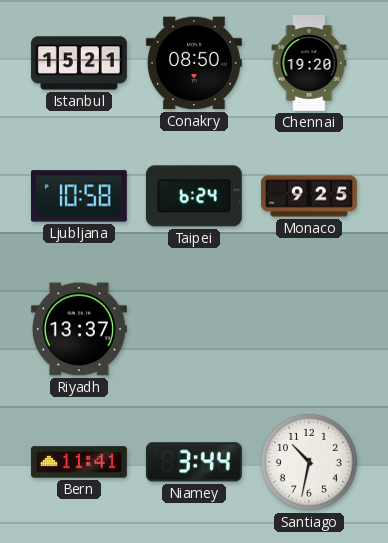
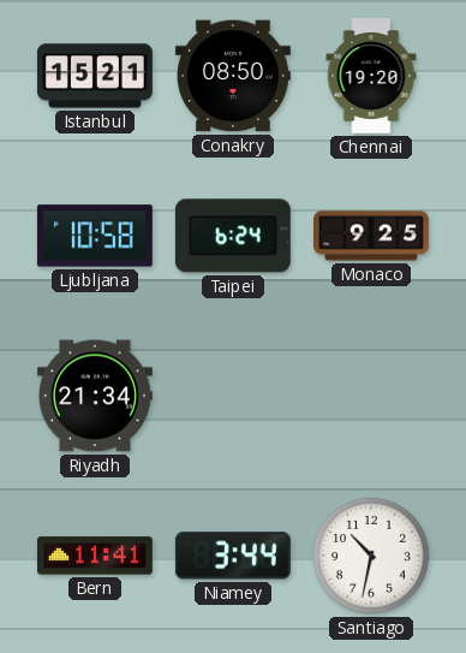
Riyadh: 13:37 -> 21:34
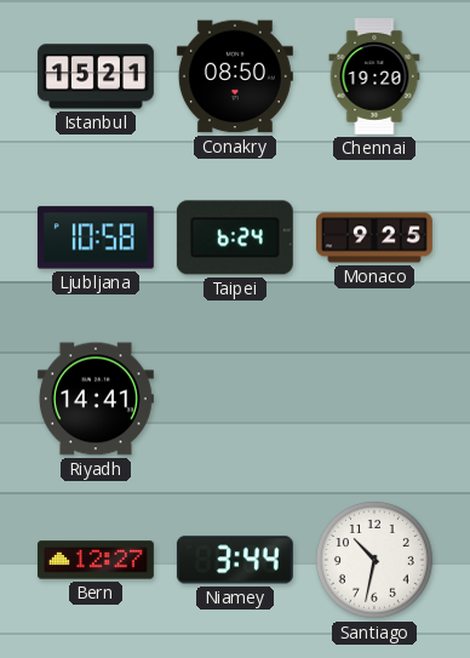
Riyadh: 21:34 -> 14:41
Bern: 11:41 -> 12:27
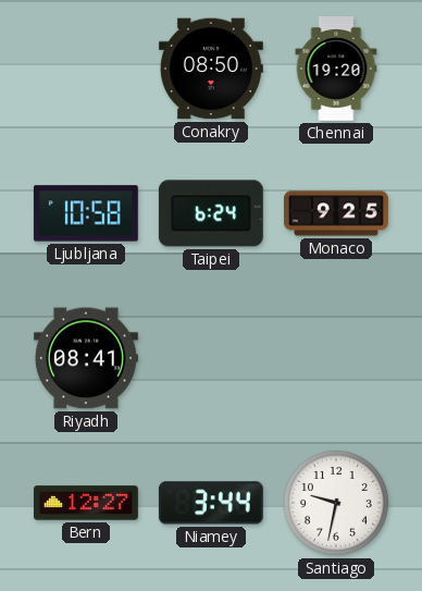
Istanbul: 15:21 -> none
Riyadh: 14:41 -> 08:41
Santiago: 10:32 -> 9:32
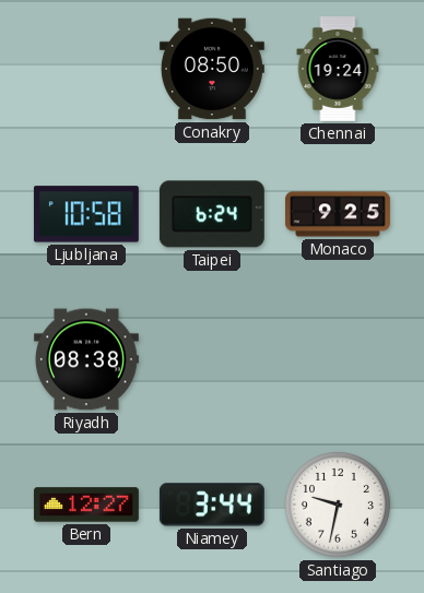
Chennai: 19:20 -> 19:24
Riyadh: 08:41 -> 08:38
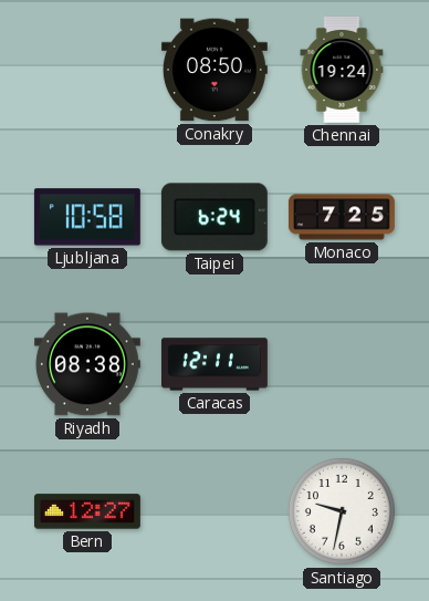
Monaco: 9:25 -> 7:25
Caracas: none -> 12:11
Niamey: 3:44 -> none
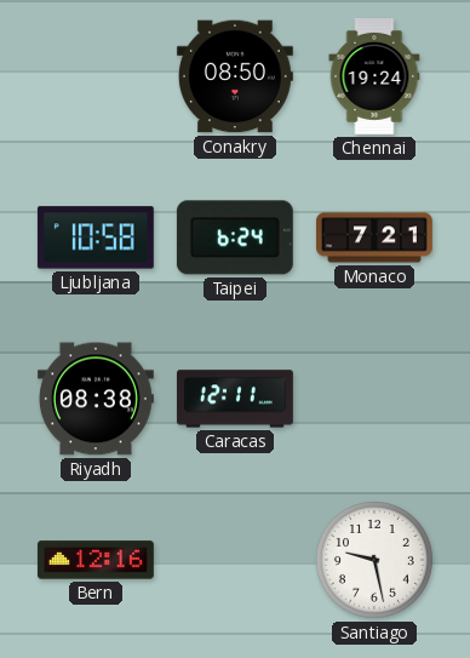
Monaco: 7:25 -> 7:21
Bern: 12:27 -> 12:16
Santiago: 9:32 -> 9:28
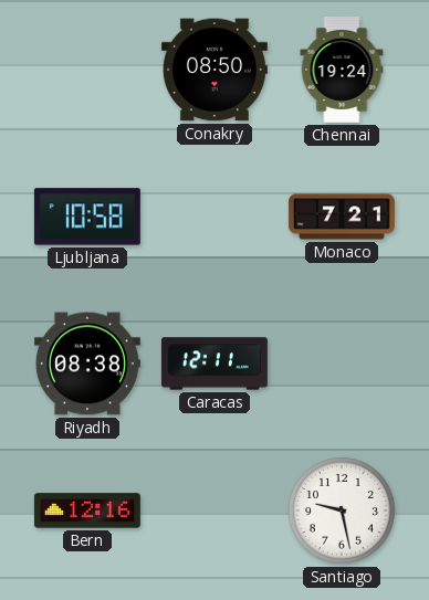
Taipei: 6:24 -> none
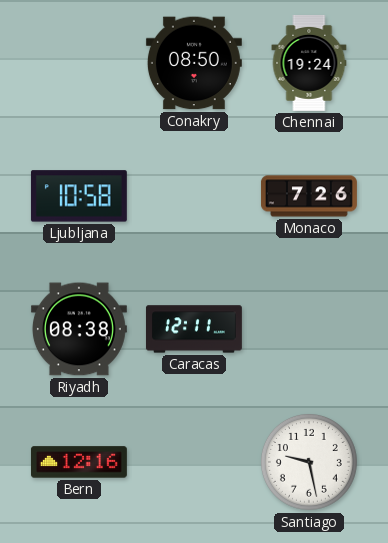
Monaco: 7:21 -> 7:26
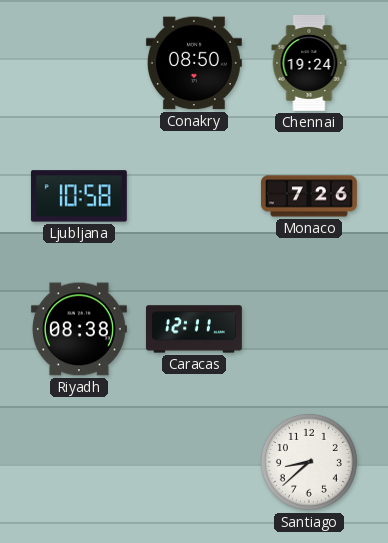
Bern: 12:16 -> none
Santiago: 9:28 -> 8:38
